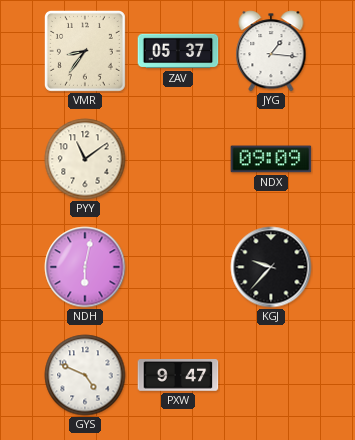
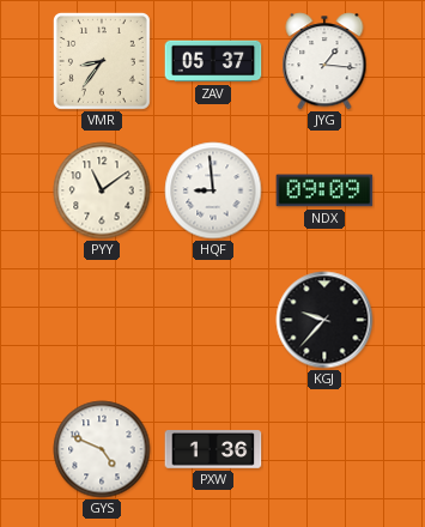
HQF: none -> 8:59
NDH: 6:02 -> none
PXW: 9:47 -> 1:36
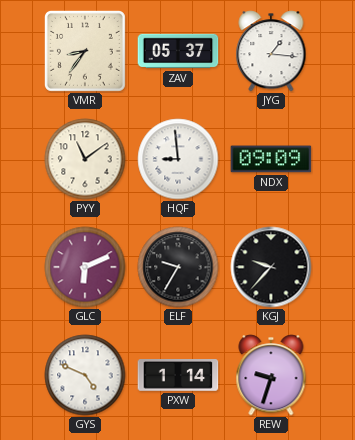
GLC: none -> 6:11
ELF: none -> 9:35
PXW: 1:36 -> 1:14
REW: none -> 9:33
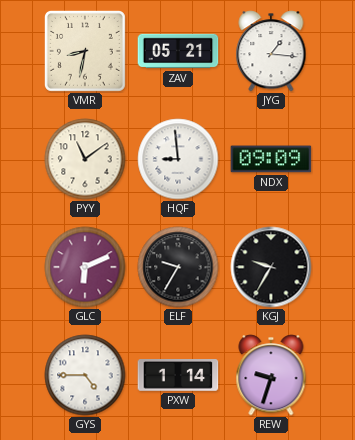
VMR: 8:36 -> 8:32
ZAV: 05:37 -> 05:21
KGJ: 9:37 -> 9:35
GYS: 4:49 -> 4:45
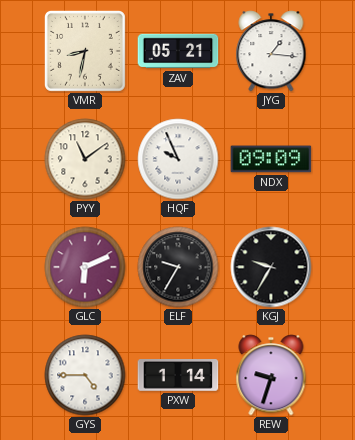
HQF: 8:59 -> 9:56
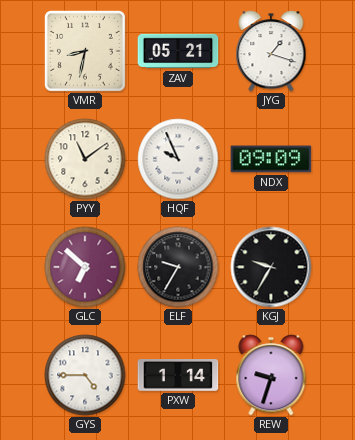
JYG: 1:16 -> 1:18
GLC: 6:11 -> 6:52
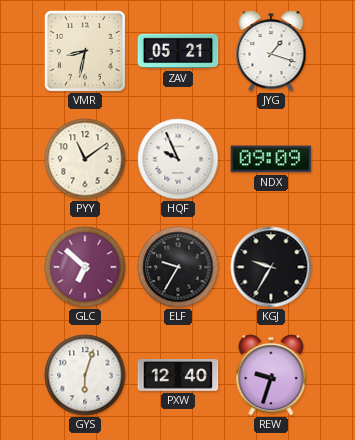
GYS: 4:45 -> 6:03
PXW: 1:14 -> 12:40
